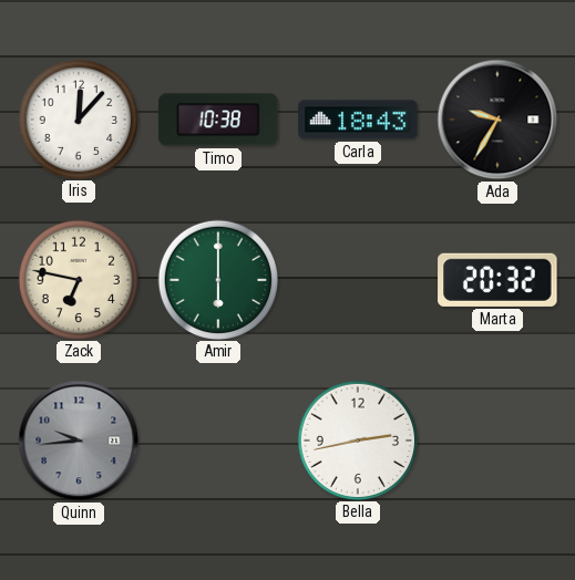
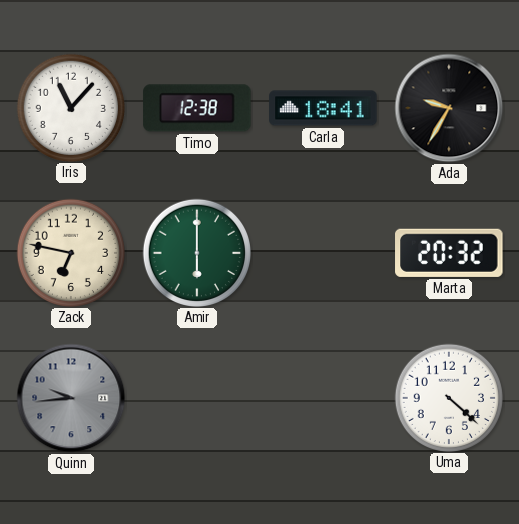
Iris: 12:07 -> 11:07
Timo: 10:38 -> 12:38
Carla: 18:43 -> 18:41
Bella: 2:43 -> none
Uma: none -> 4:22
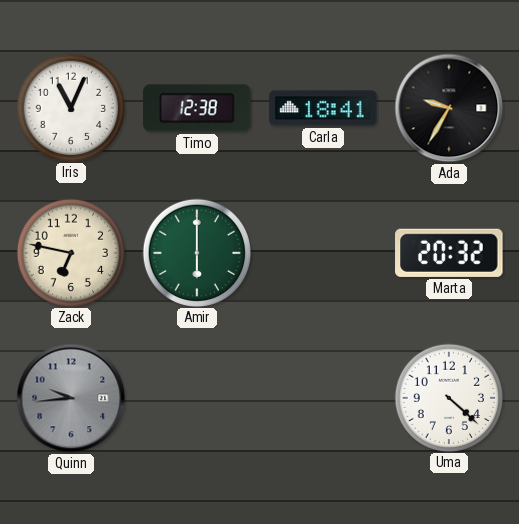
Iris: 11:07 -> 11:04
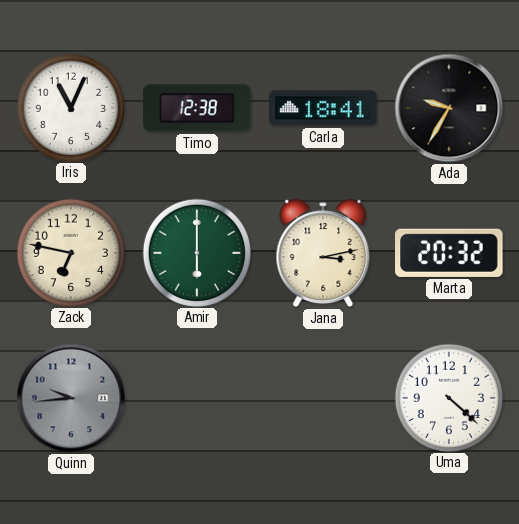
Jana: none -> 3:13
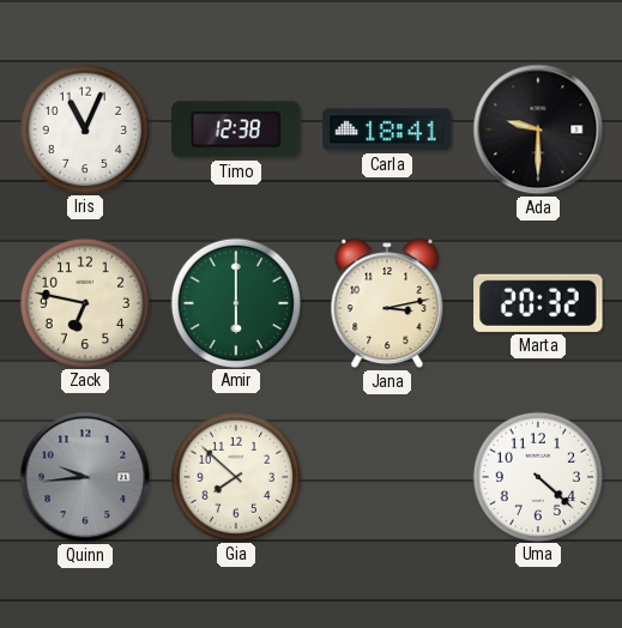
Ada: 9:35 -> 9:30
Gia: none -> 7:52
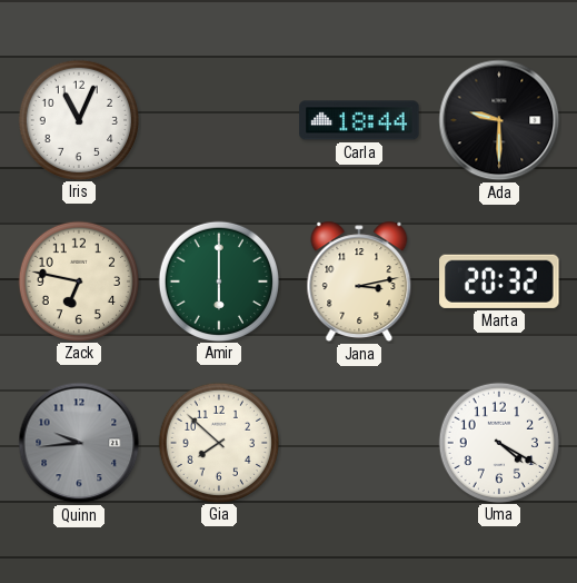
Timo: 12:38 -> none
Carla: 18:41 -> 18:44
Uma: 4:22 -> 4:20
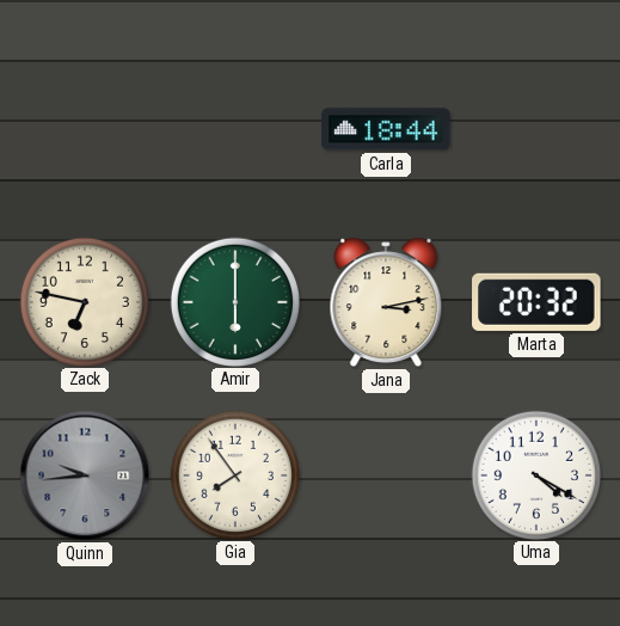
Iris: 11:04 -> none
Ada: 9:30 -> none
Gia: 7:52 -> 7:54
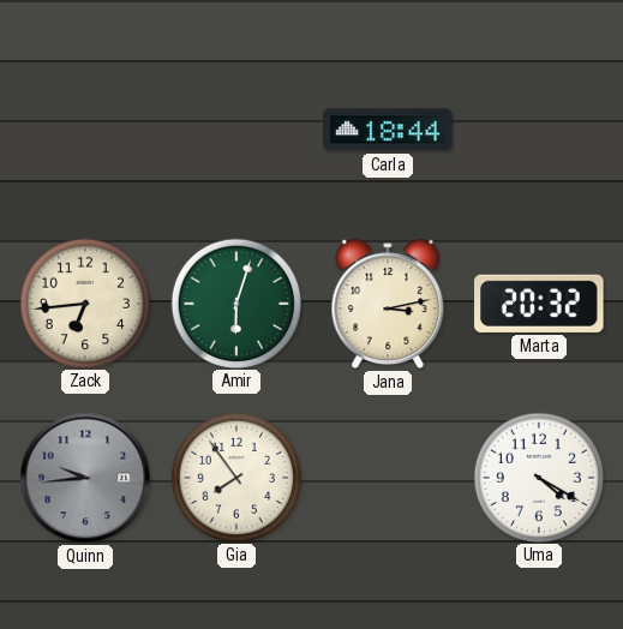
Zack: 6:47 -> 6:44
Amir: 6:00 -> 6:03
